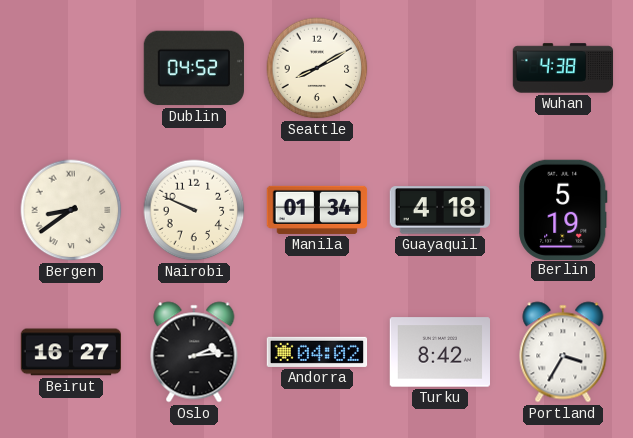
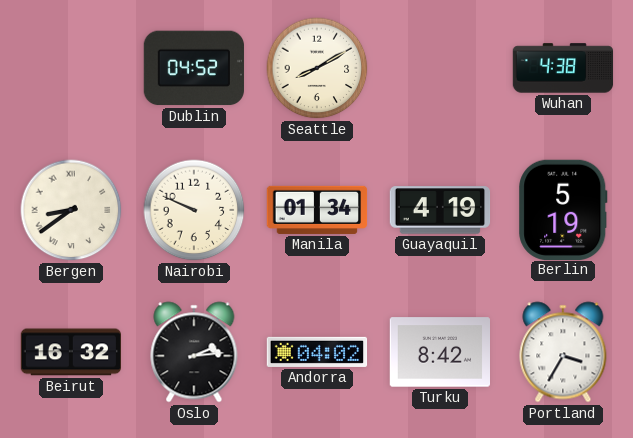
Guayaquil: 4:18 -> 4:19
Beirut: 16:27 -> 16:32
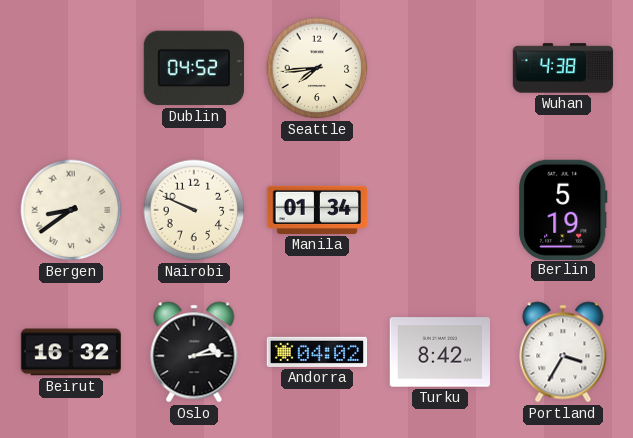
Seattle: 8:10 -> 7:44
Guayaquil: 4:19 -> none
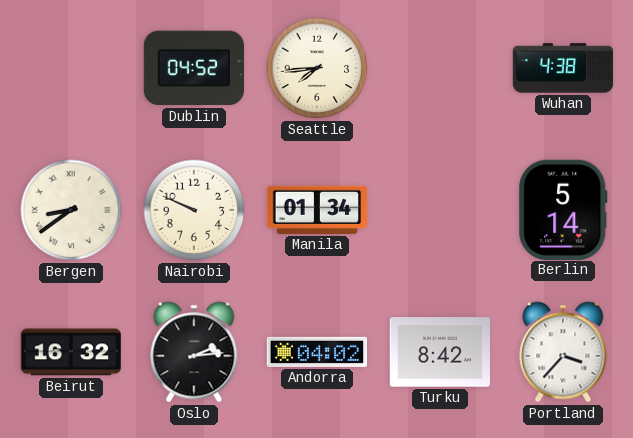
Berlin: 5:19 -> 5:14
Portland: 3:35 -> 3:37
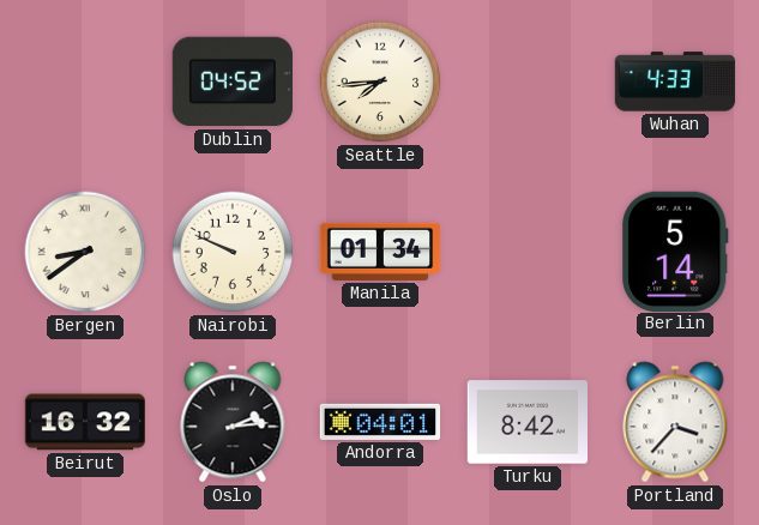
Wuhan: 4:38 -> 4:33
Andorra: 04:02 -> 04:01
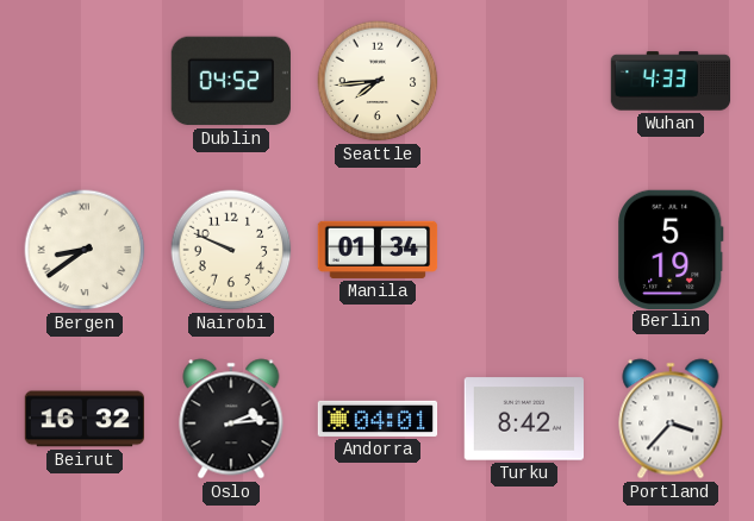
Berlin: 5:14 -> 5:19
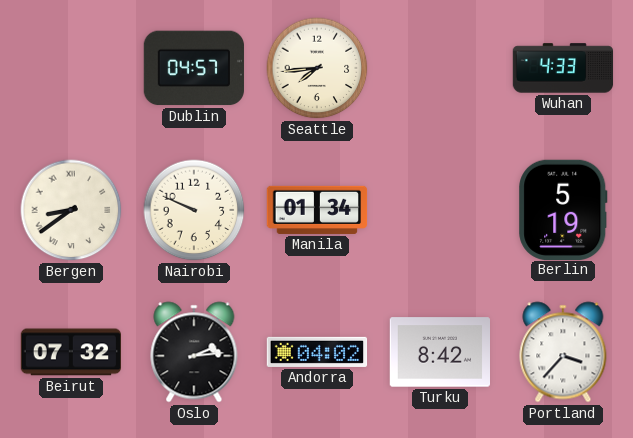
Dublin: 04:52 -> 04:57
Beirut: 16:32 -> 07:32
Andorra: 04:01 -> 04:02
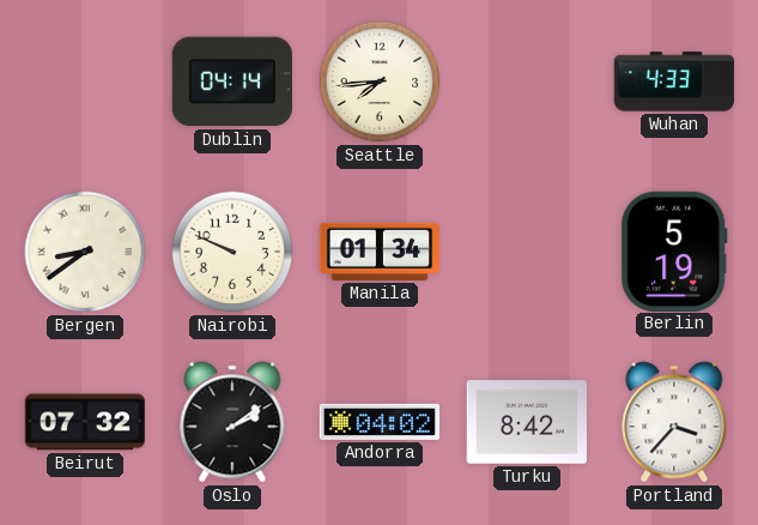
Dublin: 04:57 -> 04:14
Oslo: 2:14 -> 2:09
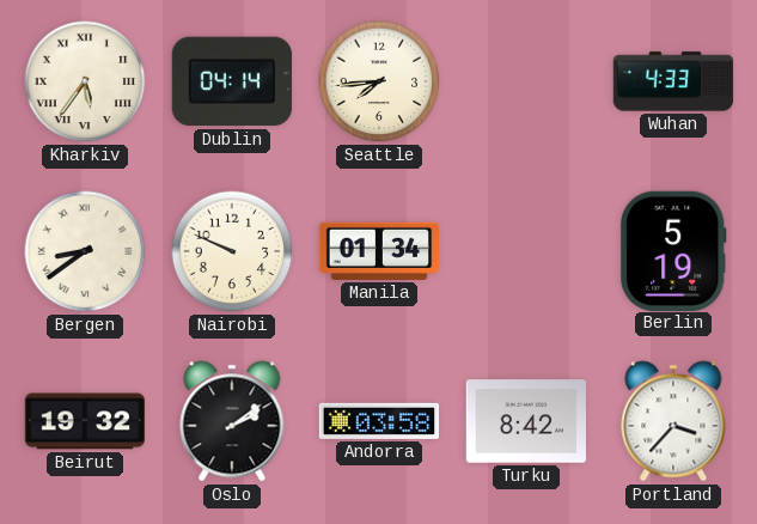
Kharkiv: none -> 5:36
Beirut: 07:32 -> 19:32
Andorra: 04:02 -> 03:58
